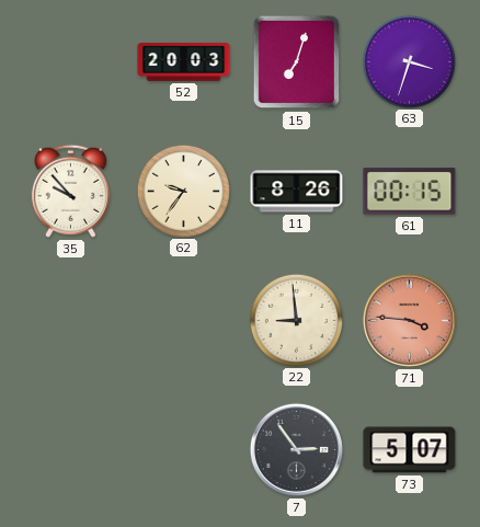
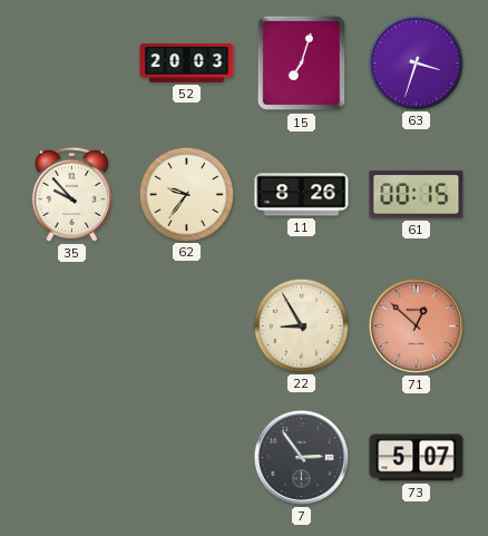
22: 8:59 -> 8:55
71: 3:46 -> 12:52
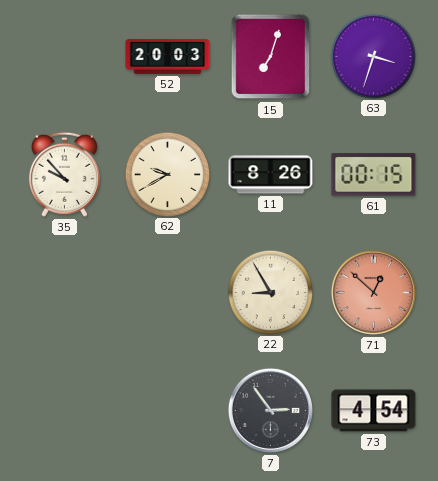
62: 9:36 -> 9:40
73: 5:07 -> 4:54
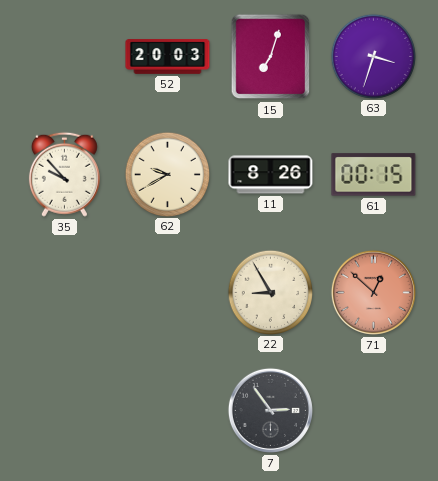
73: 4:54 -> none
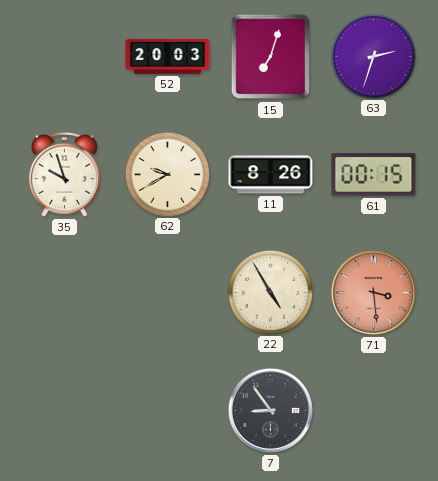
63: 3:33 -> 2:33
35: 9:53 -> 9:57
22: 8:55 -> 4:55
71: 12:52 -> 3:29
7: 2:54 -> 8:54
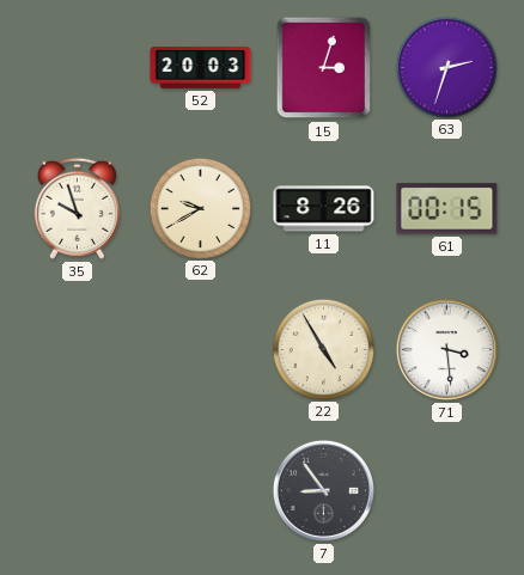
15: 7:03 -> 3:03
71 dial: salmon -> white
